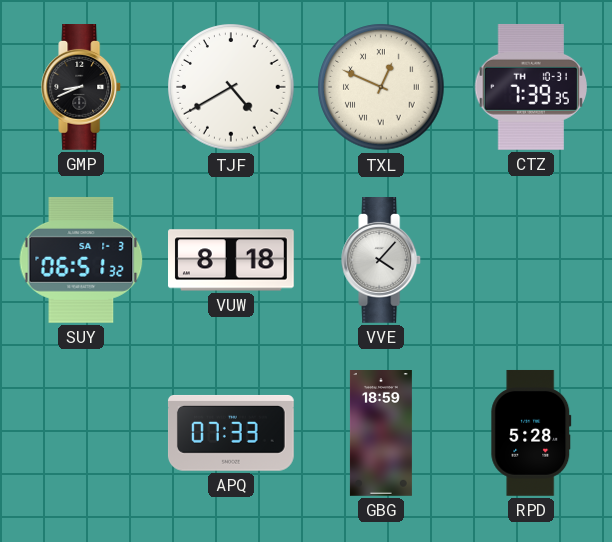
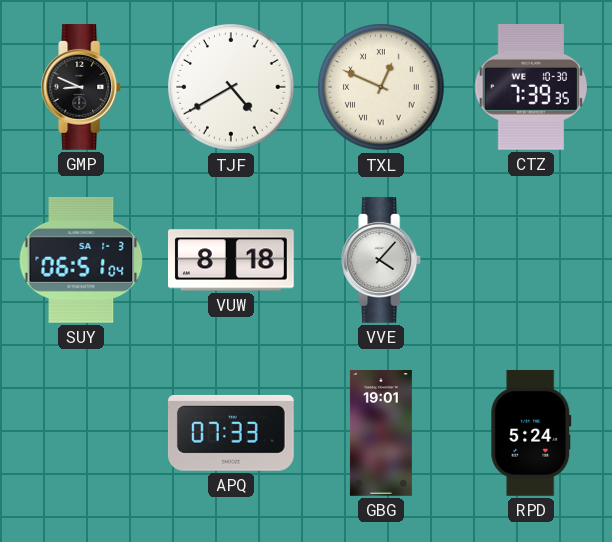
GMP: 8:41 -> 8:49
CTZ date: TH 10-31 -> WE 10-30
SUY: 06:51:32 -> 06:51:04
GBG: 18:59 -> 19:01
RPD: 5:28 -> 5:24
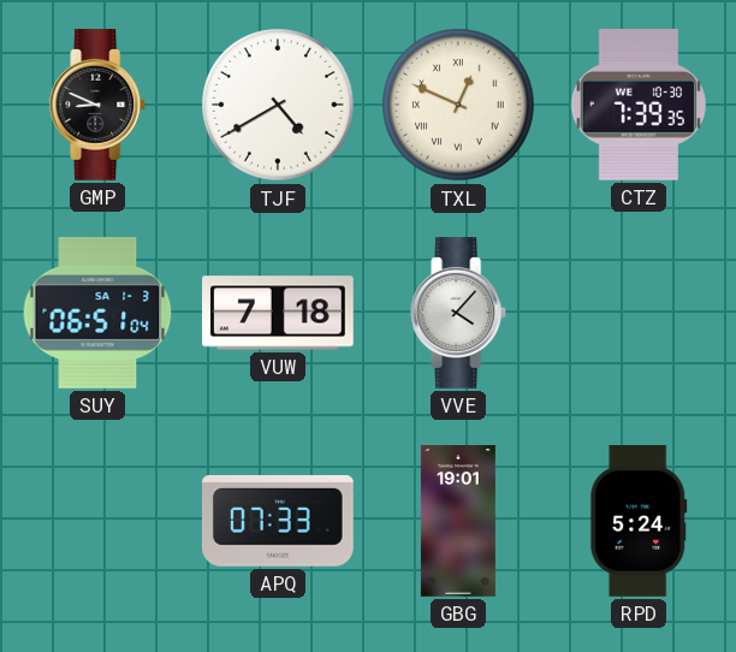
VUW: 8:18 -> 7:18
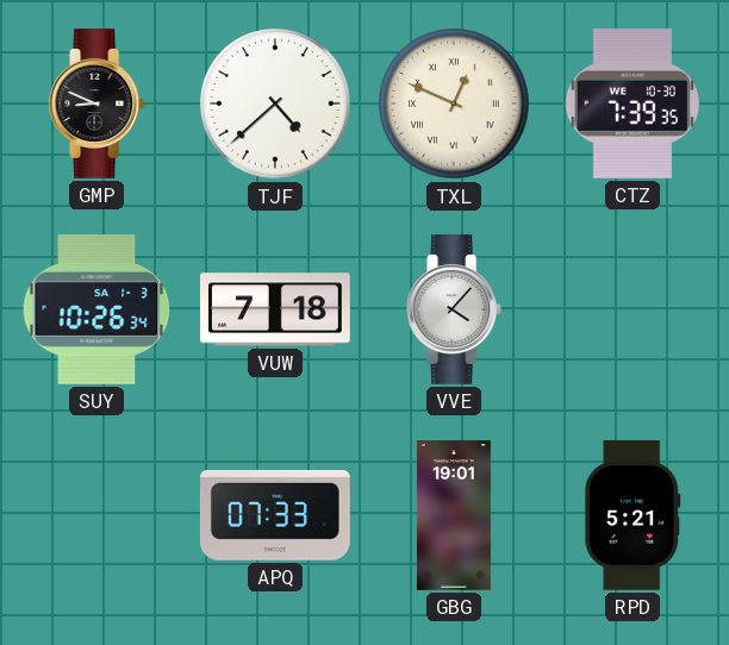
TJF: 4:40 -> 4:38
SUY: 06:51 -> 10:26
RPD: 5:24 -> 5:21
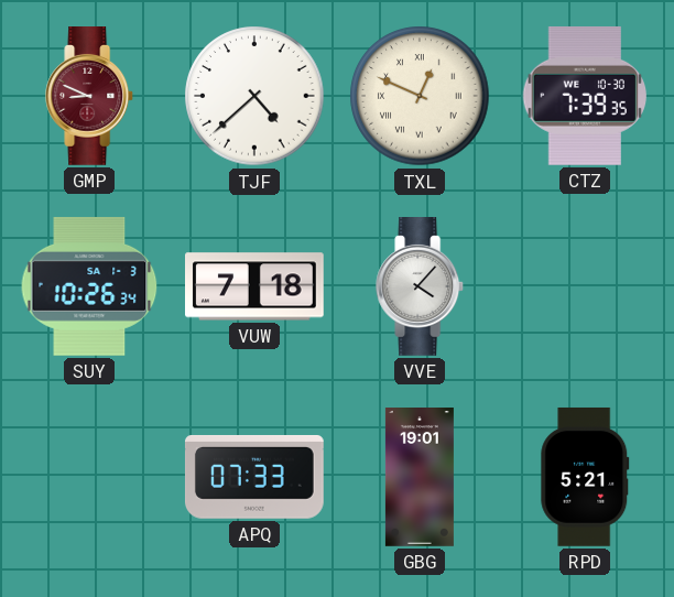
GMP dial: black -> burgundy
